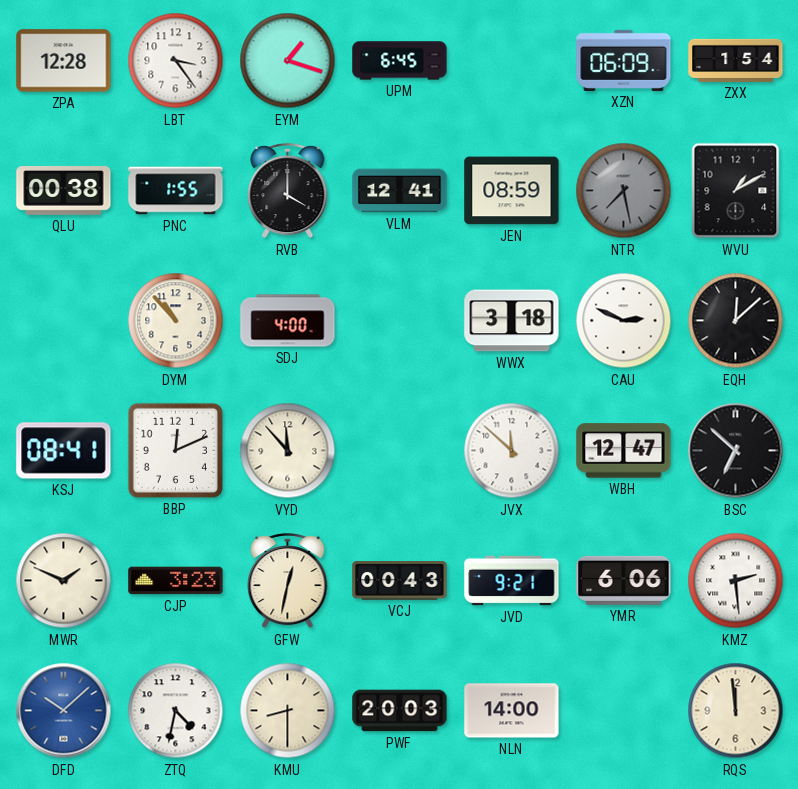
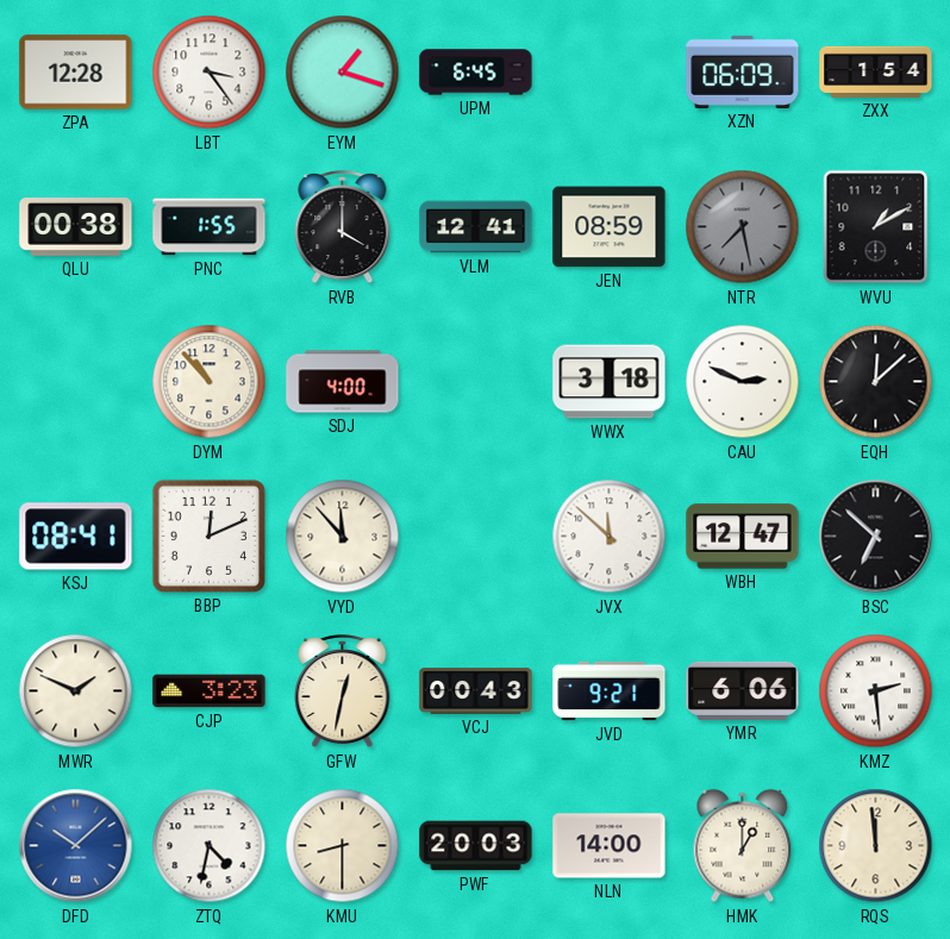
HMK: none -> 1:00
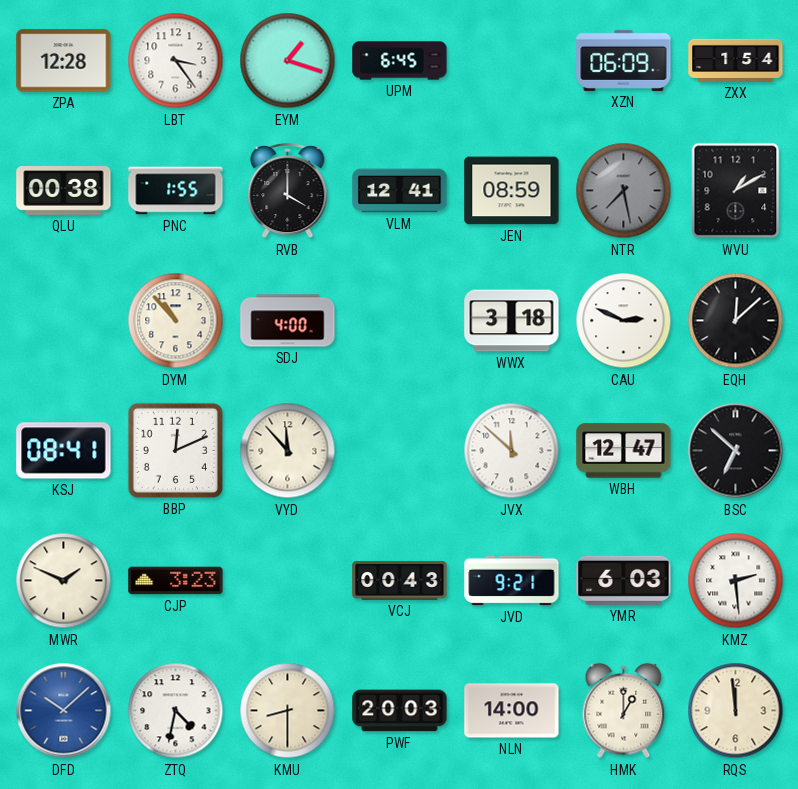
GFW: 12:32 -> none
YMR: 6:06 -> 6:03
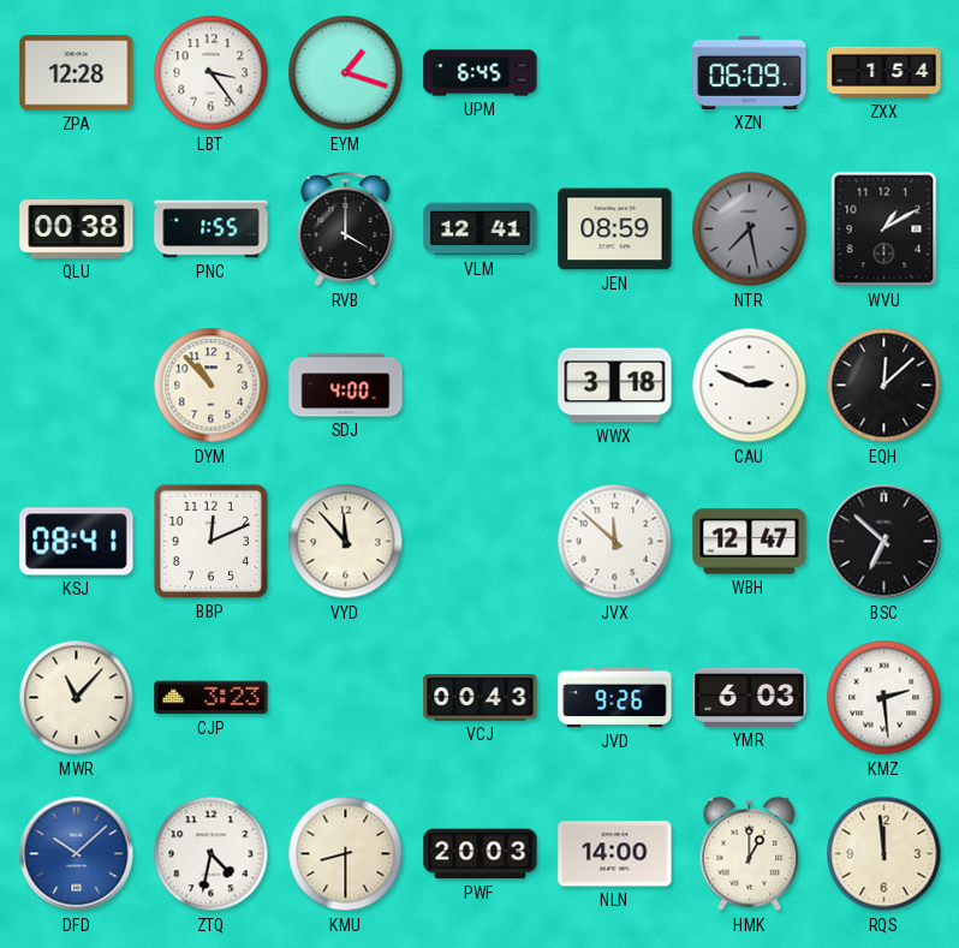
MWR: 1:49 -> 11:07
JVD: 9:21 -> 9:26
